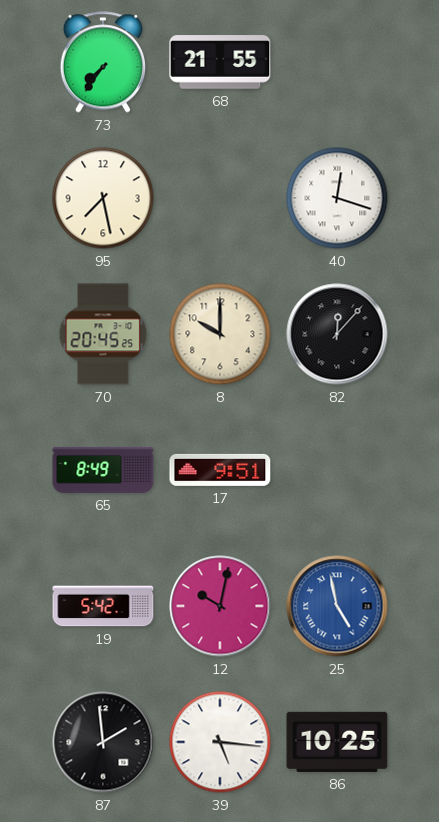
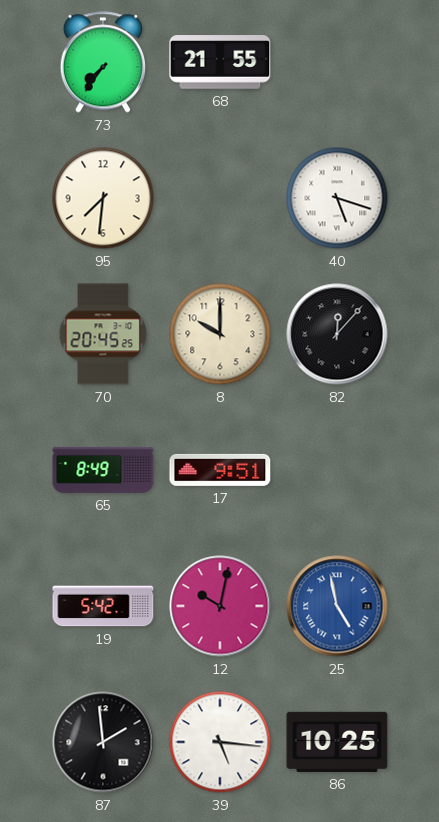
95: 7:28 -> 7:31
40: 12:18 -> 5:18
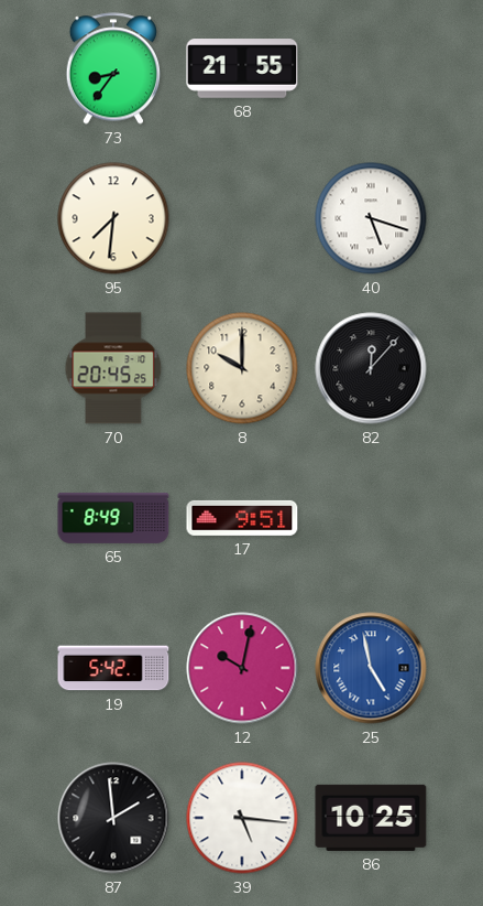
73: 7:36 -> 8:36
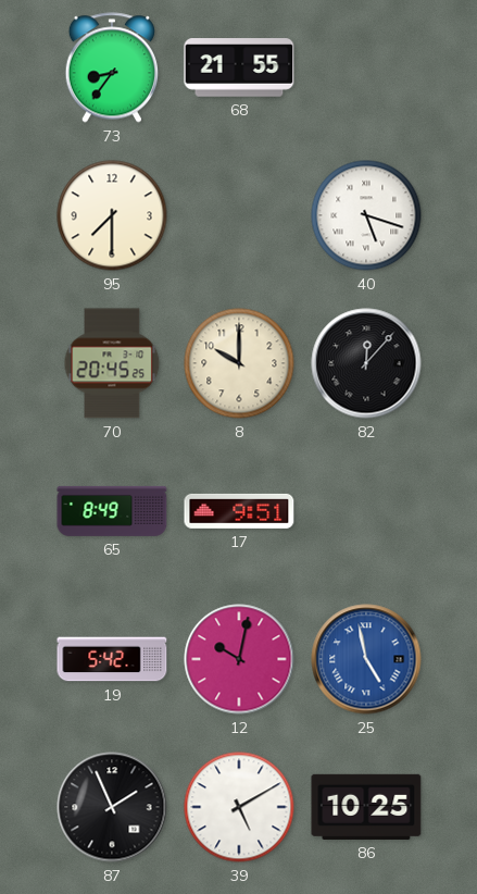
95: 7:31 -> 7:30
87: 1:59 -> 1:56
39: 5:16 -> 5:10
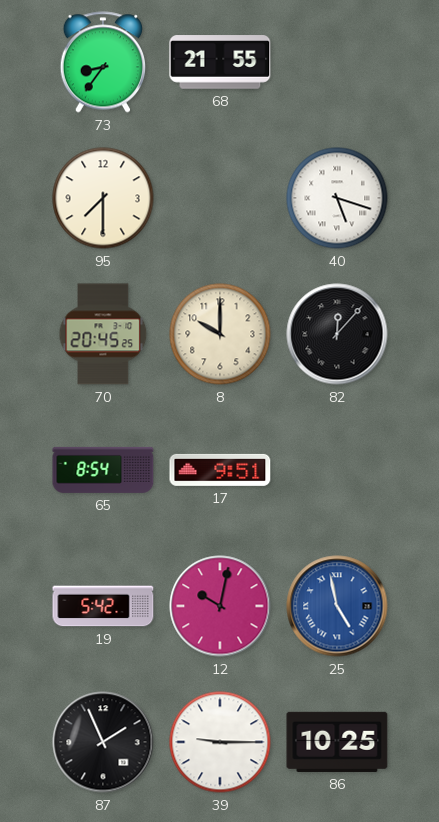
65: 8:49 -> 8:54
39: 5:10 -> 9:15
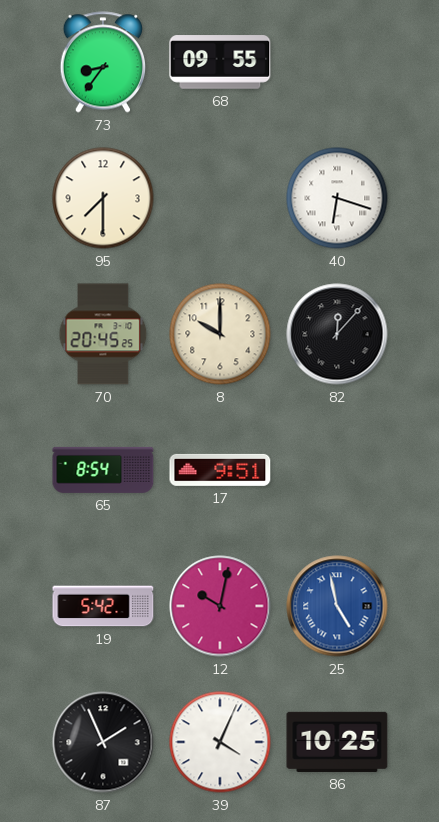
68: 21:55 -> 09:55
40: 5:18 -> 6:18
39: 9:15 -> 4:04
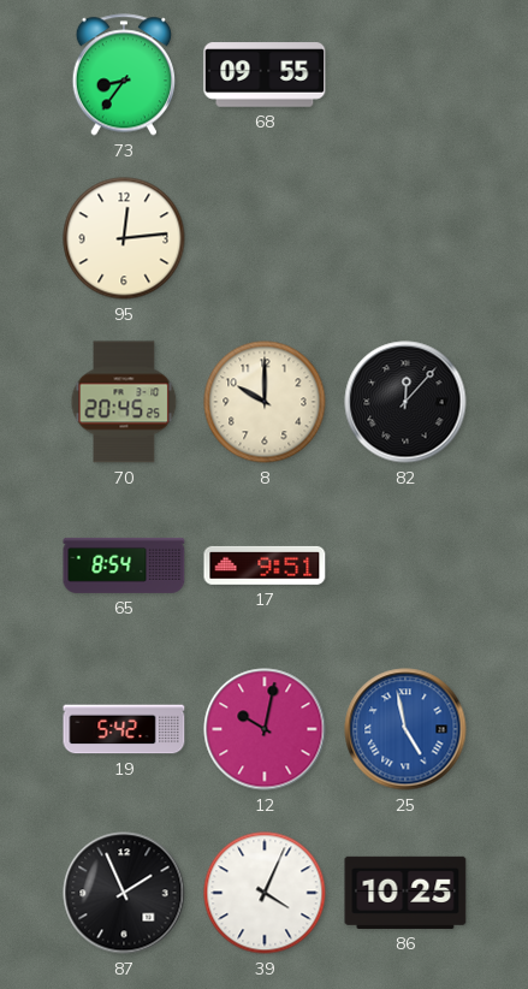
95: 7:30 -> 12:14
40: 6:18 -> none
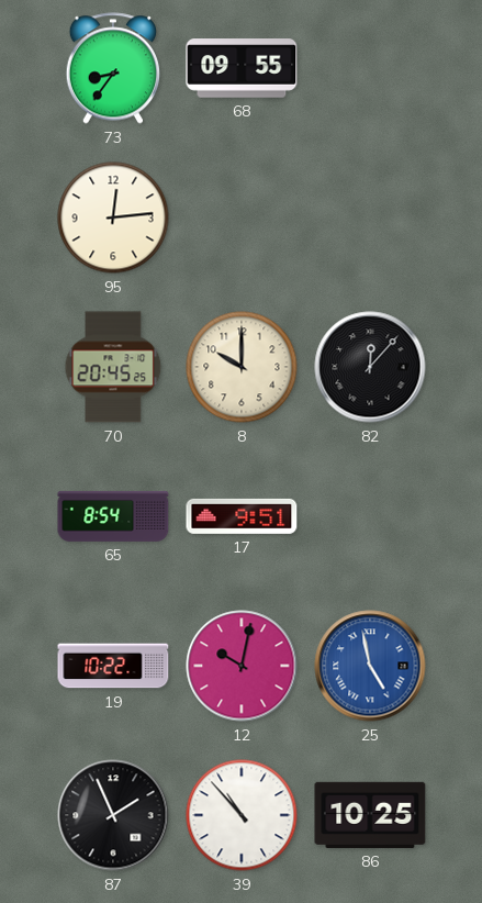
19: 5:42 -> 10:22
39: 4:04 -> 10:53
